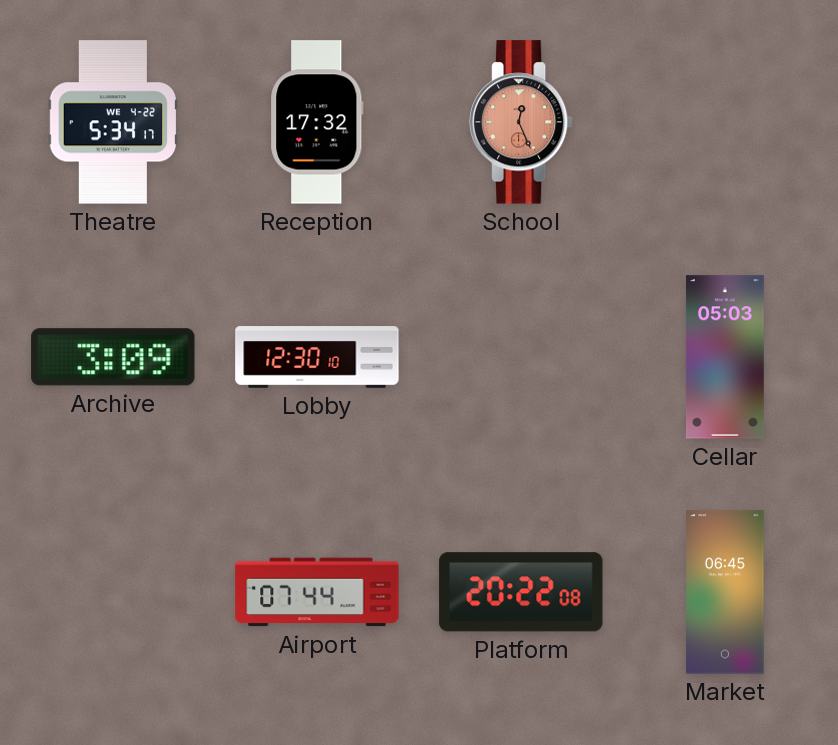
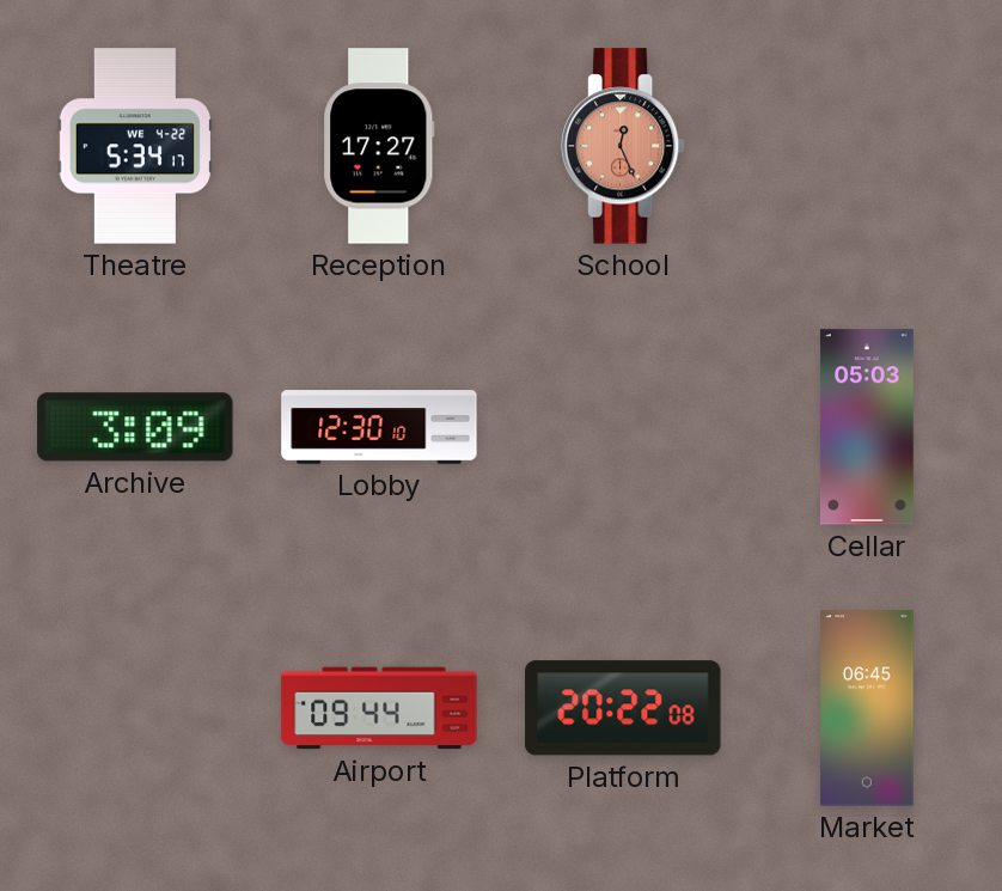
Reception: 17:32 -> 17:27
Airport: 07:44 -> 09:44
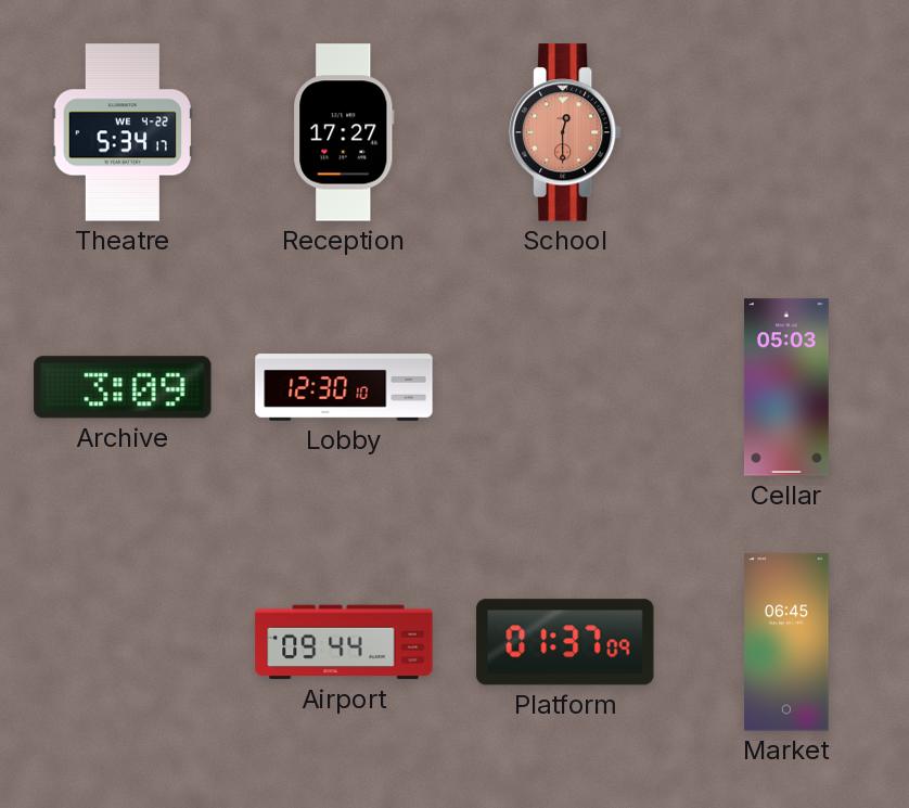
School: 12:26 -> 12:30
Platform: 20:22 -> 01:37
